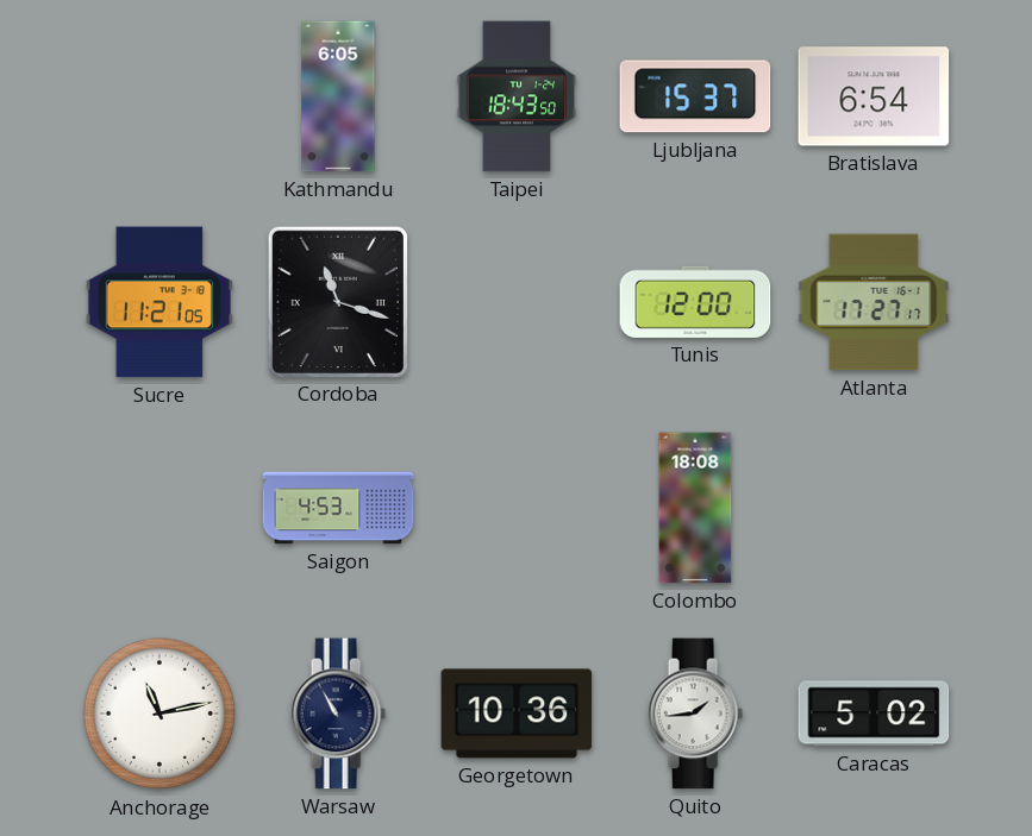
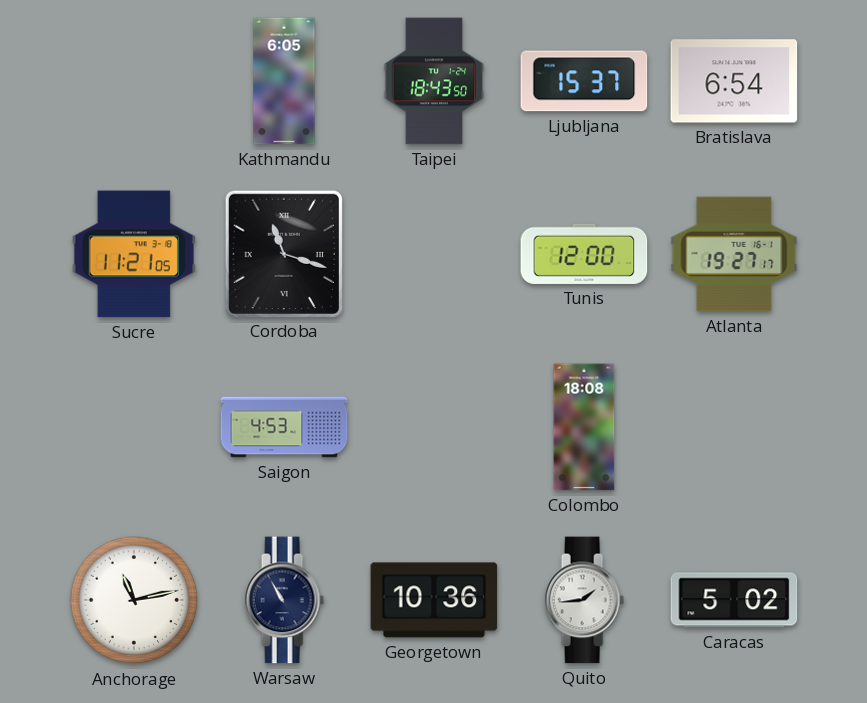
Atlanta: 17:27 -> 19:27
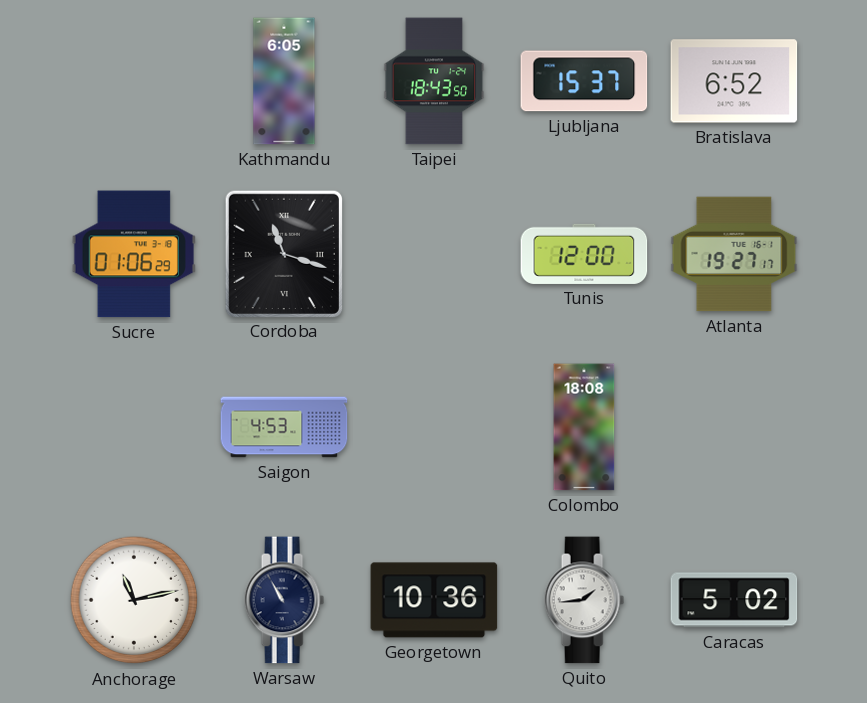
Bratislava: 6:54 -> 6:52
Sucre: 11:21 -> 01:06
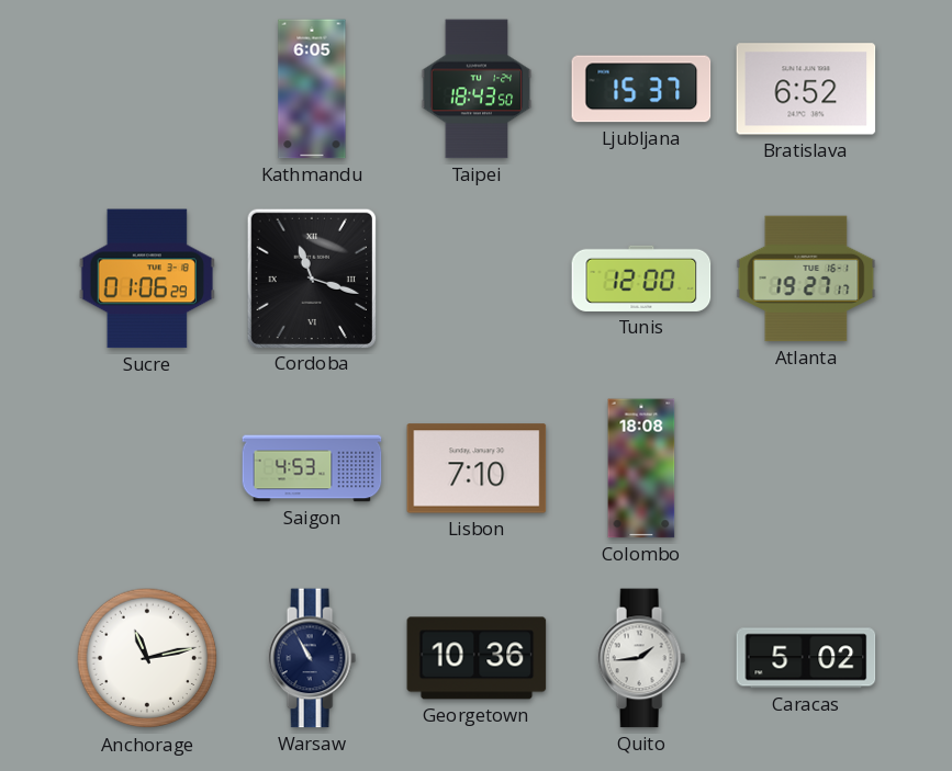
Lisbon: none -> 7:10
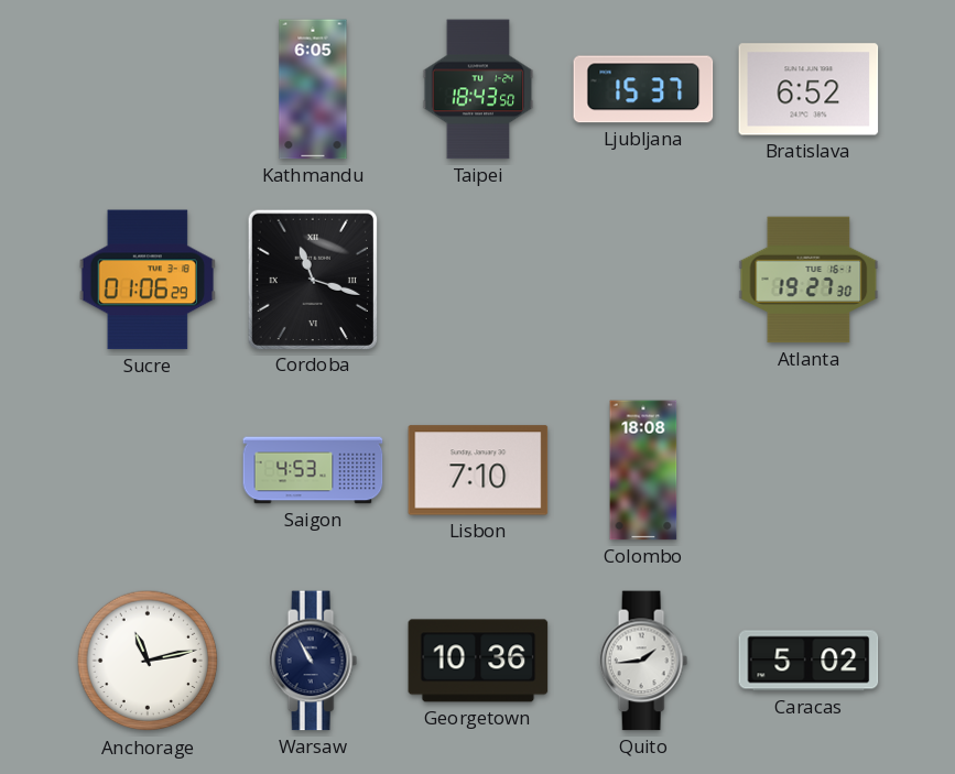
Tunis: 12:00 -> none
Atlanta: 19:27:17 -> 19:27:30
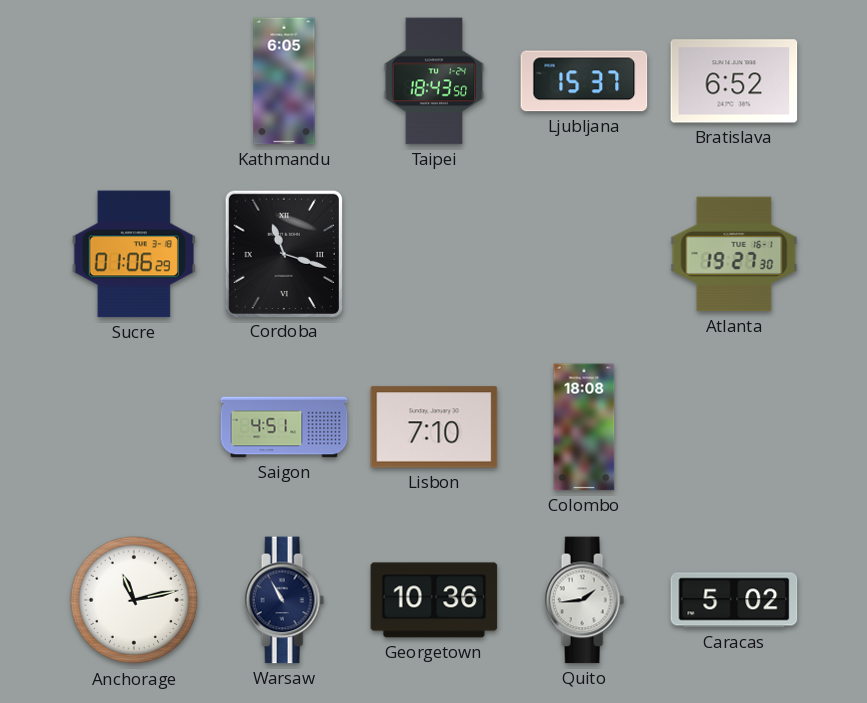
Saigon: 4:53 -> 4:51
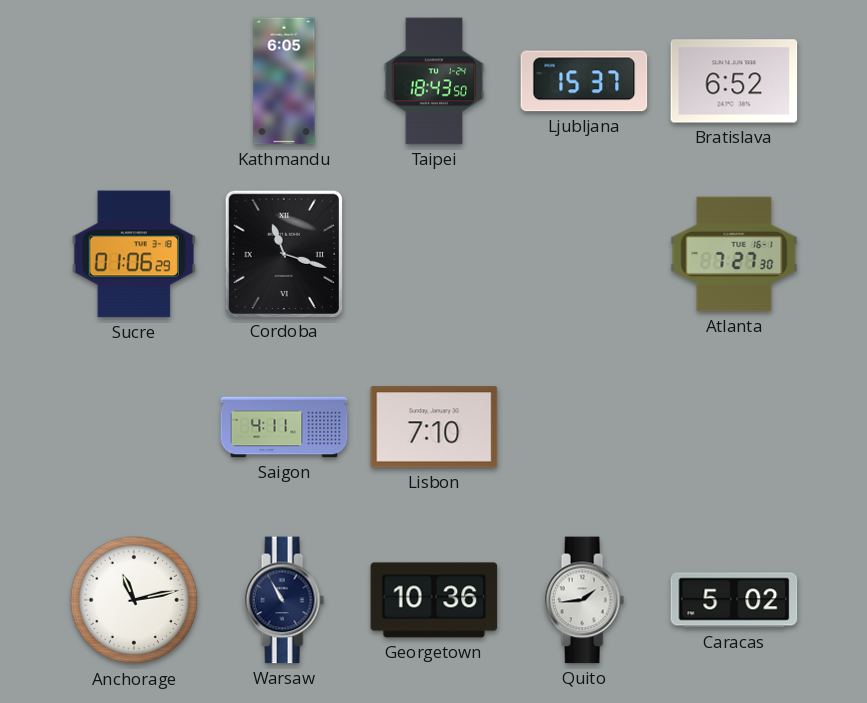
Atlanta: 19:27 -> 7:27
Saigon: 4:51 -> 4:11
Colombo: 18:08 -> none
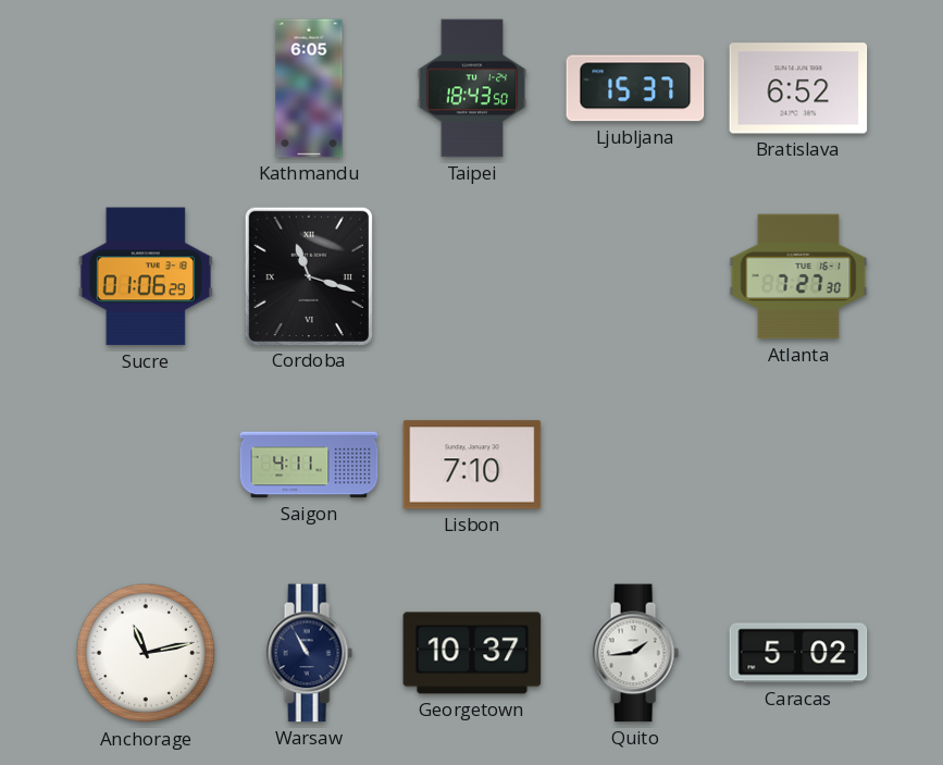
Georgetown: 10:36 -> 10:37
